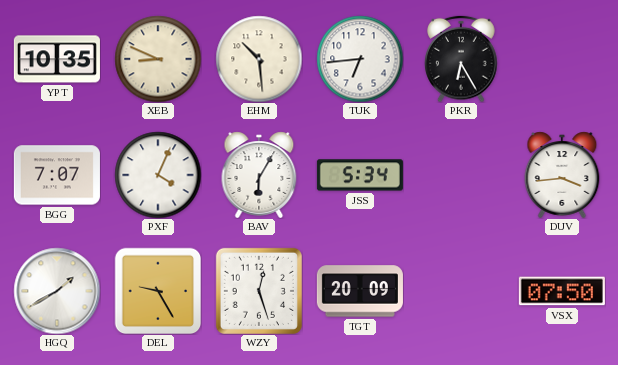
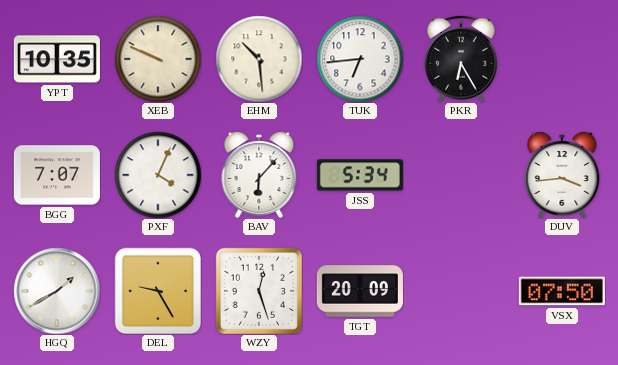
XEB: 8:49 -> 9:49
BAV: 6:05 -> 6:07
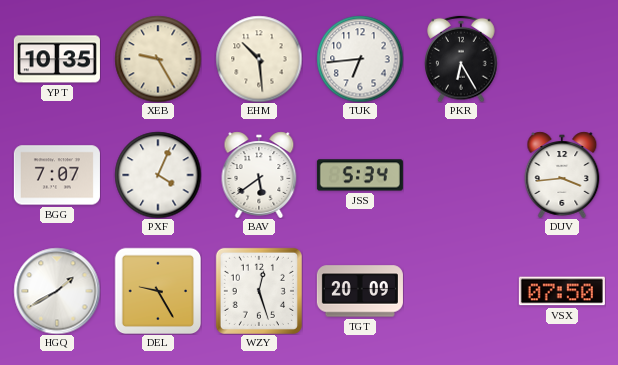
XEB: 9:49 -> 9:25
BAV: 6:07 -> 5:39
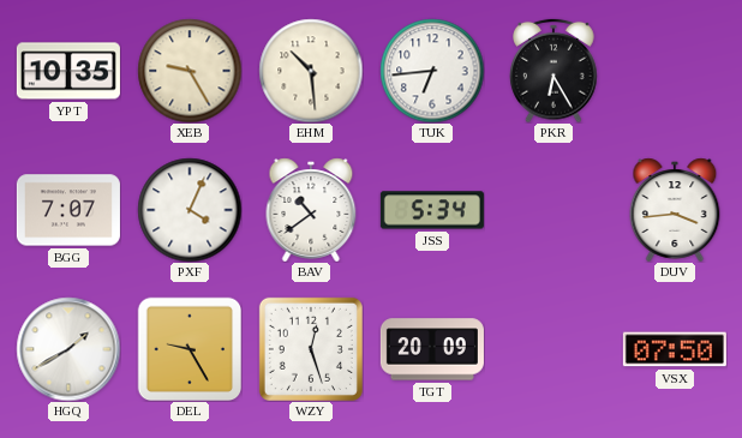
BAV: 5:39 -> 10:39
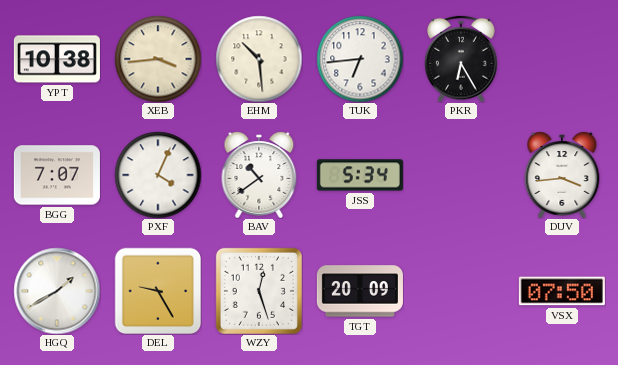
YPT: 10:35 -> 10:38
XEB: 9:25 -> 3:44
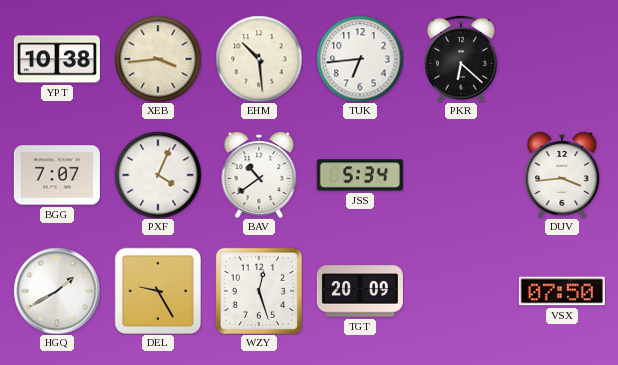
PKR: 6:25 -> 6:22
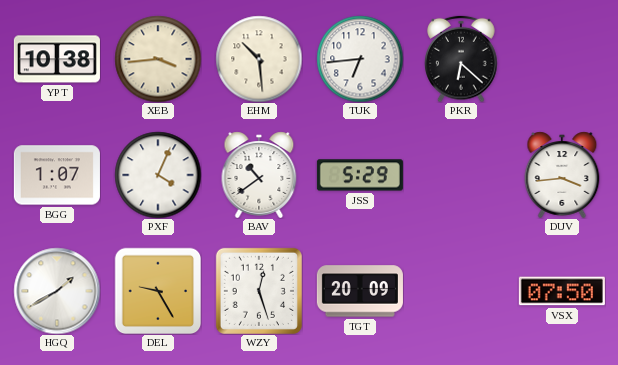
BGG: 7:07 -> 1:07
JSS: 5:34 -> 5:29
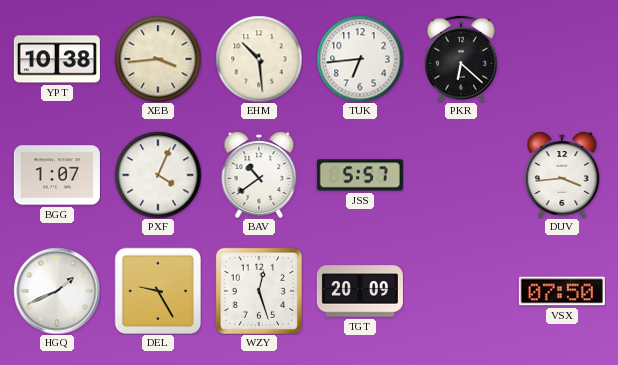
JSS: 5:29 -> 5:57
HGQ: 1:40 -> 1:41
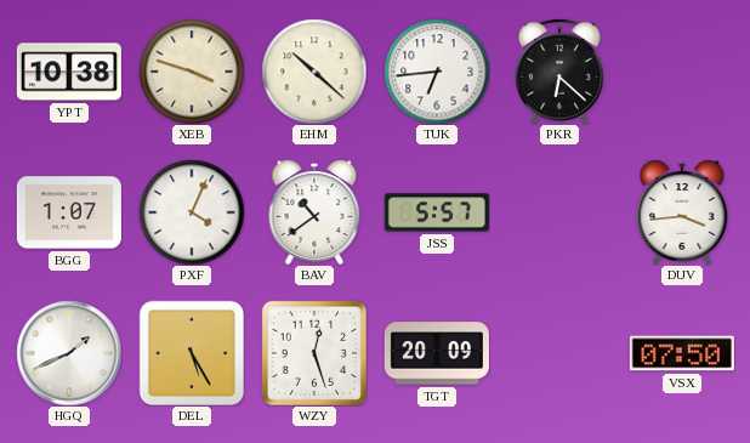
XEB: 3:44 -> 3:48
EHM: 10:29 -> 10:22
DEL: 9:25 -> 5:25
